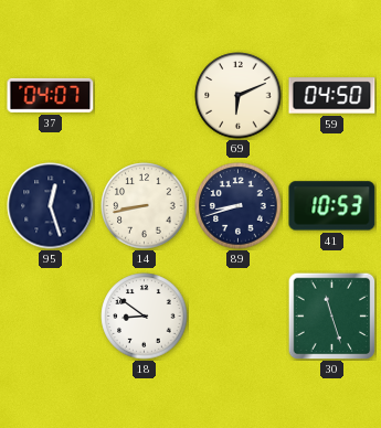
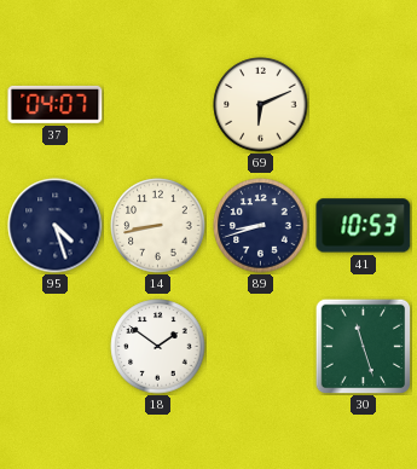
59: 04:50 -> none
95: 12:27 -> 4:27
18: 8:51 -> 1:51
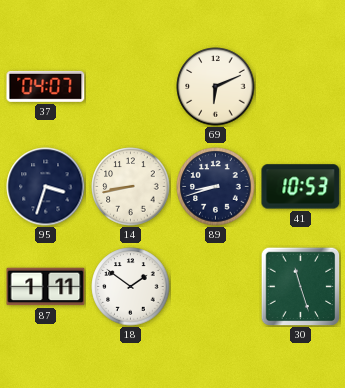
95: 4:27 -> 3:33
87: none -> 1:11
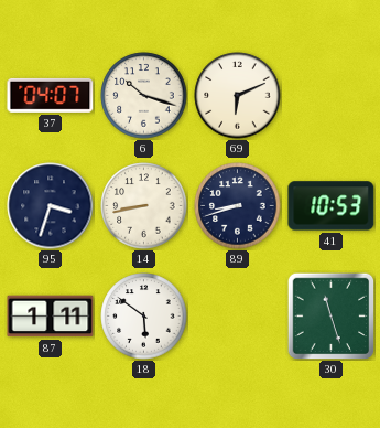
6: none -> 10:18
18: 1:51 -> 5:51
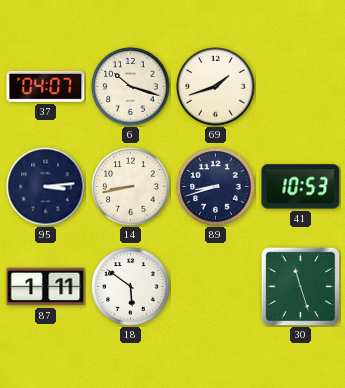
69: 6:11 -> 1:42
95: 3:33 -> 3:14
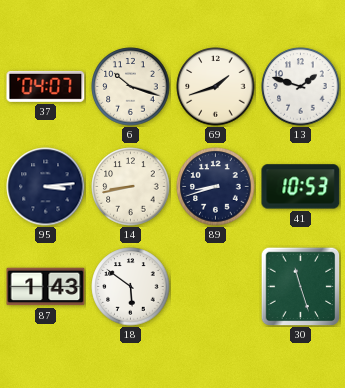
13: none -> 1:48
87: 1:11 -> 1:43
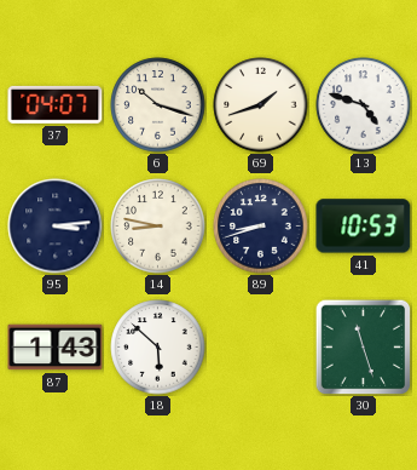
13: 1:48 -> 4:48
14: 8:43 -> 8:47
18: 5:51 -> 5:52
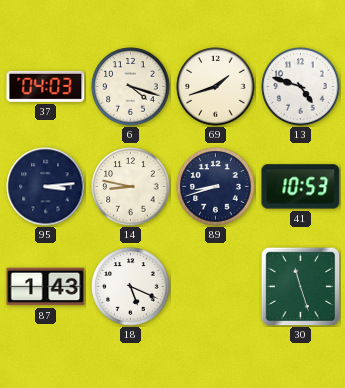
37: 04:07 -> 04:03
6: 10:18 -> 4:18
18: 5:52 -> 5:19
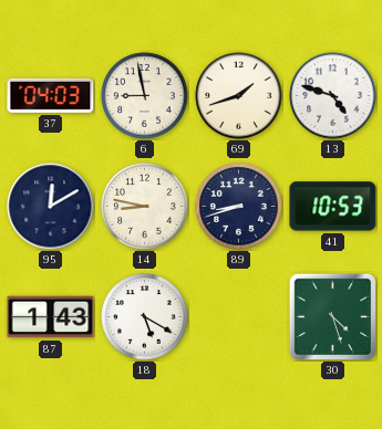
6: 4:18 -> 8:58
95: 3:14 -> 12:10
18: 5:19 -> 5:20
30: 11:27 -> 4:27
